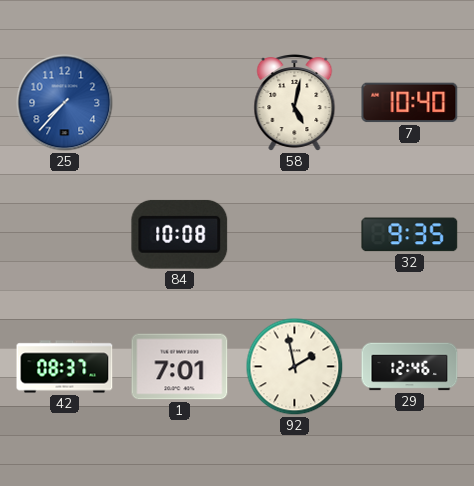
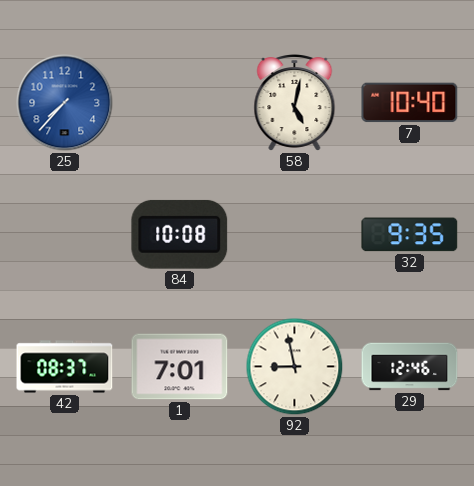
92: 1:58 -> 8:58
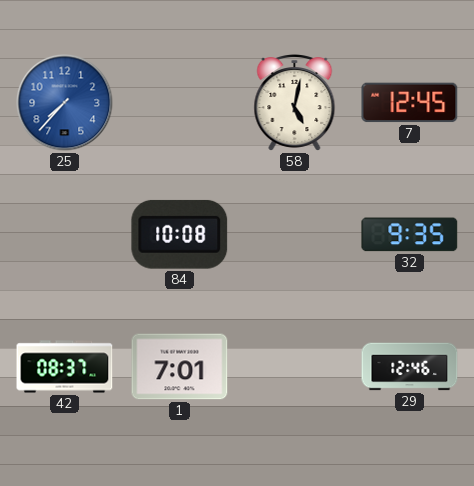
7: 10:40 -> 12:45
92: 8:58 -> none
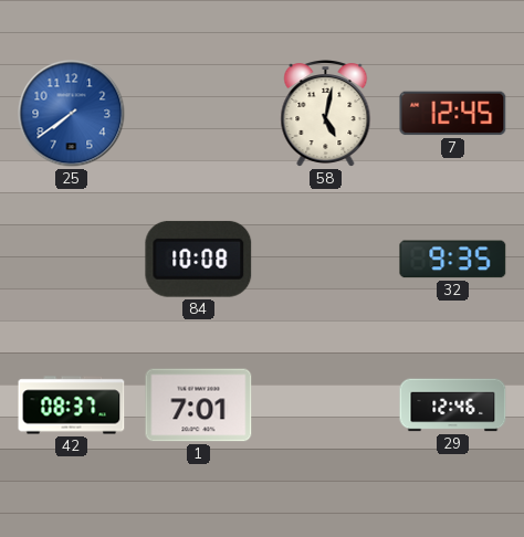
25: 7:37 -> 7:39
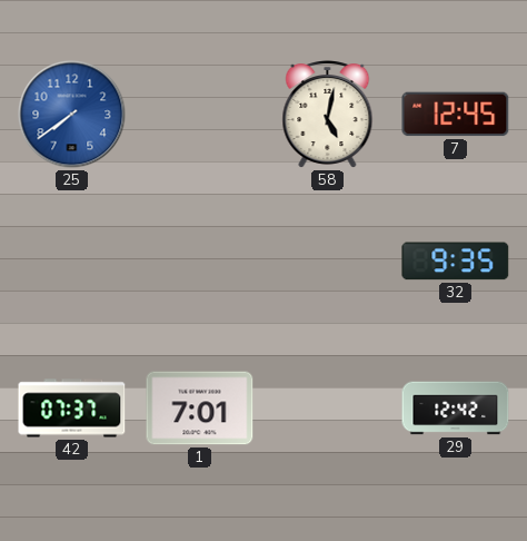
84: 10:08 -> none
42: 08:37 -> 07:37
29: 12:46 -> 12:42
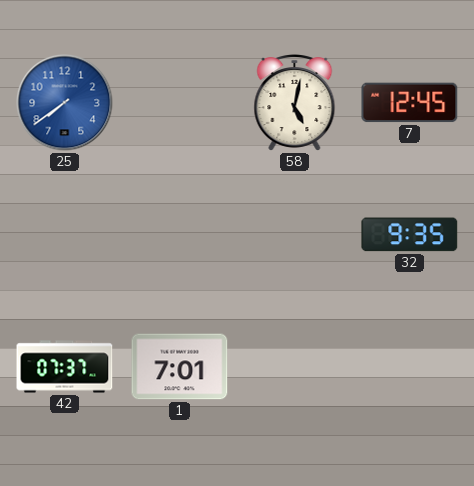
29: 12:42 -> none
